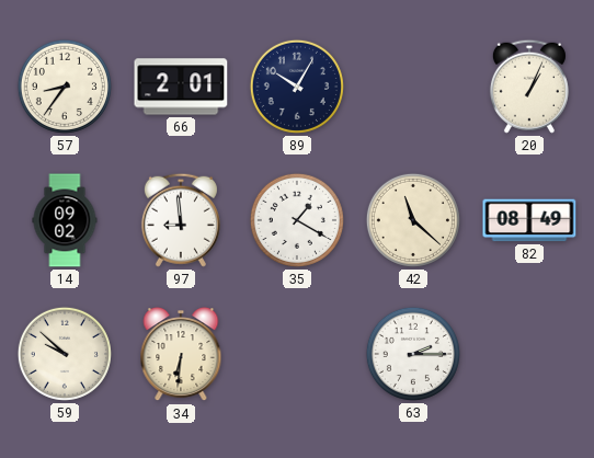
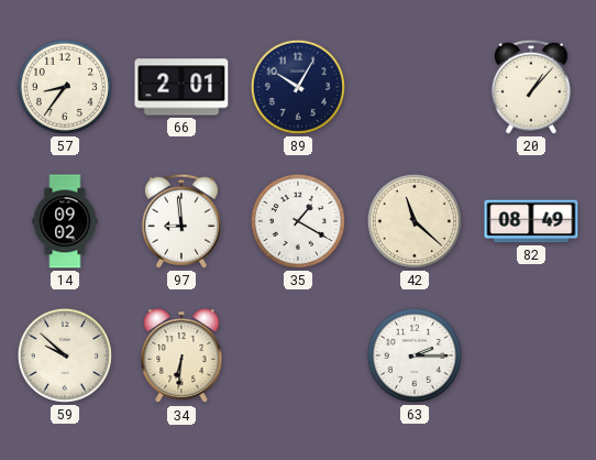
20: 1:04 -> 1:07
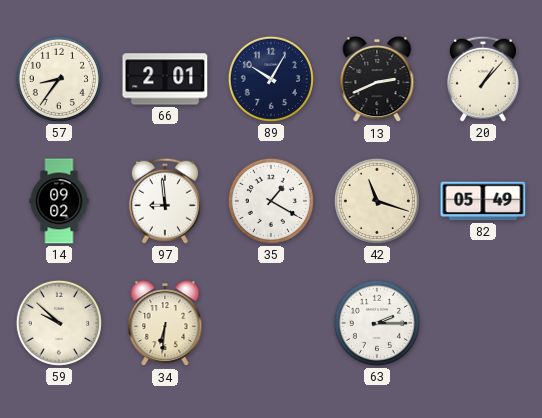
13: none -> 2:41
42: 11:22 -> 11:18
82: 08:49 -> 05:49
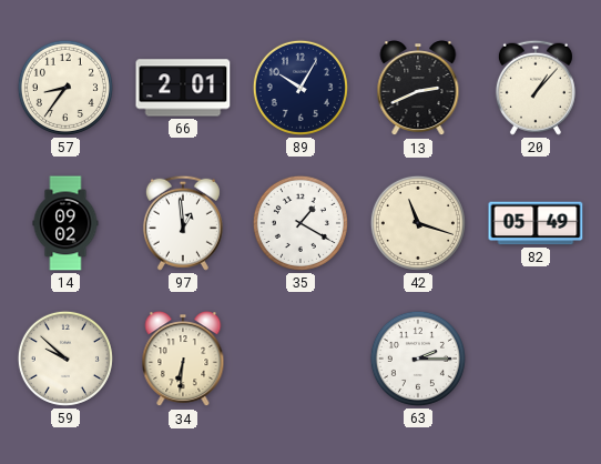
97: 8:59 -> 12:59
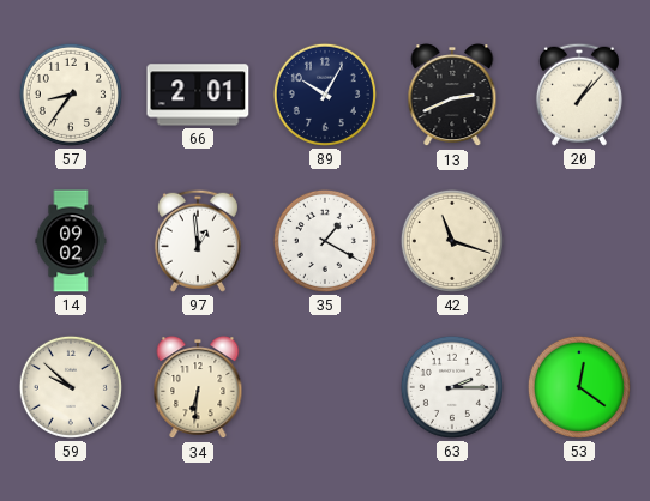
82: 05:49 -> none
53: none -> 12:21
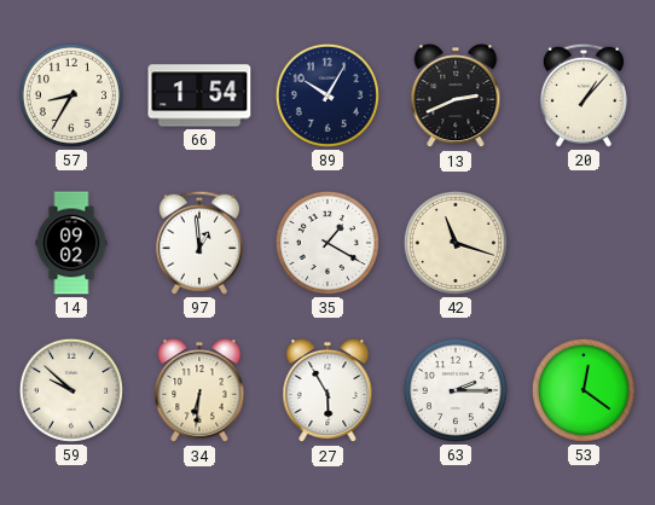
57: 8:36 -> 8:35
66: 2:01 -> 1:54
27: none -> 5:55
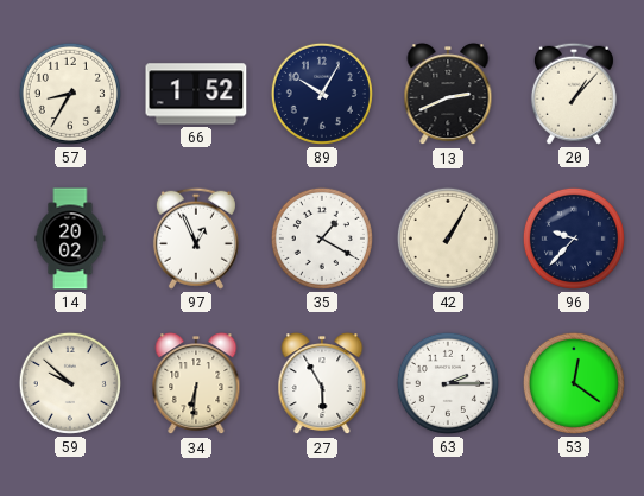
66: 1:54 -> 1:52
14: 09:02 -> 20:02
97: 12:59 -> 12:56
42: 11:18 -> 1:05
96: none -> 9:37
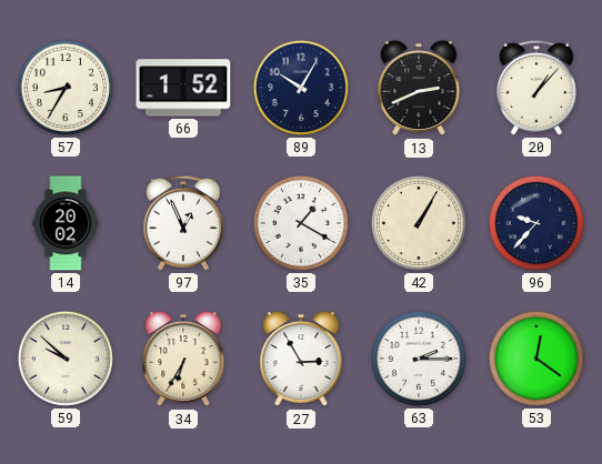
34: 6:31 -> 6:35
27: 5:55 -> 2:55
